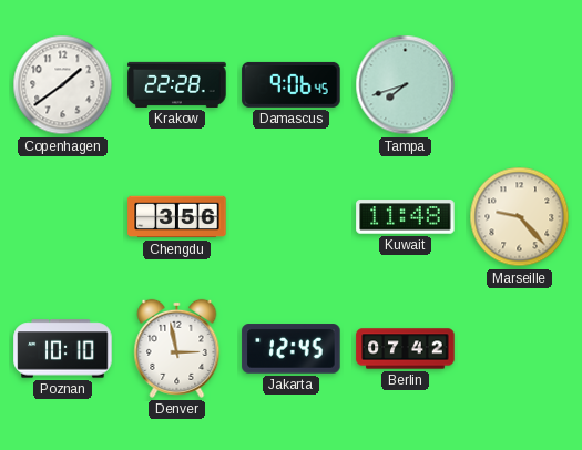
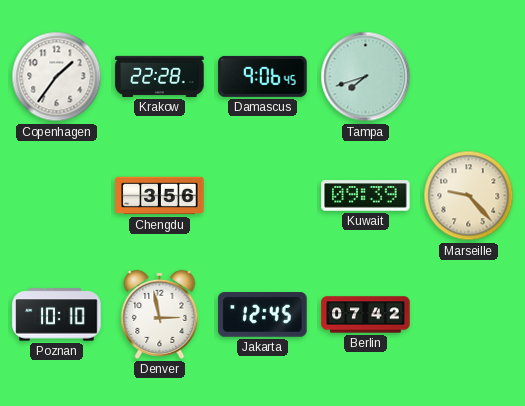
Copenhagen: 1:39 -> 1:36
Kuwait: 11:48 -> 09:39
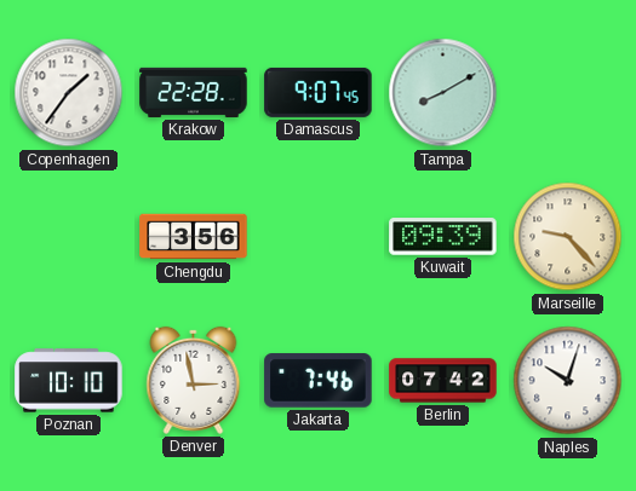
Damascus: 9:06 -> 9:07
Tampa: 7:42 -> 8:10
Jakarta: 12:45 -> 7:46
Naples: none -> 10:03
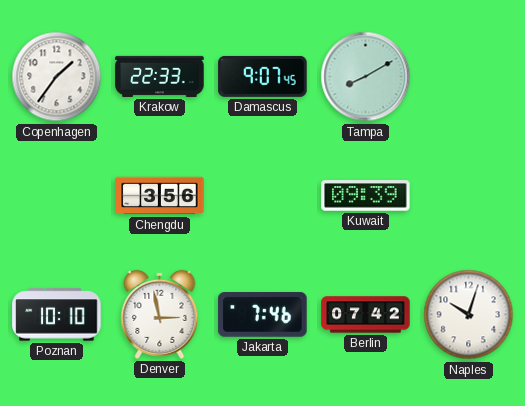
Krakow: 22:28 -> 22:33
Marseille: 9:23 -> none
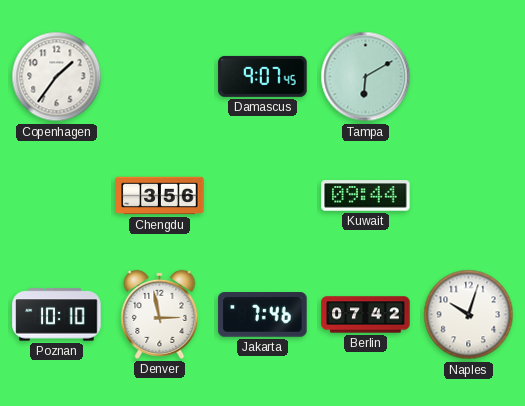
Krakow: 22:33 -> none
Tampa: 8:10 -> 6:10
Kuwait: 09:39 -> 09:44
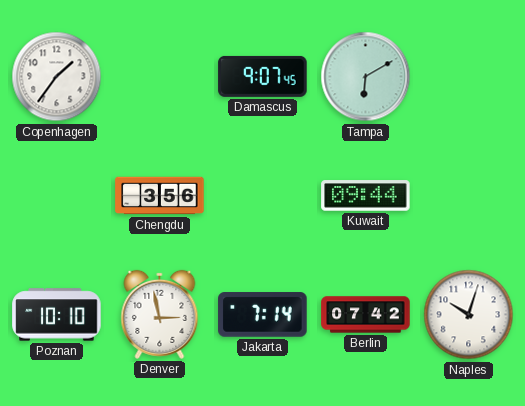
Jakarta: 7:46 -> 7:14
